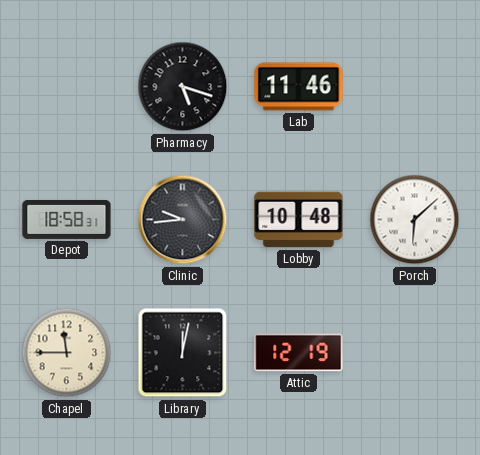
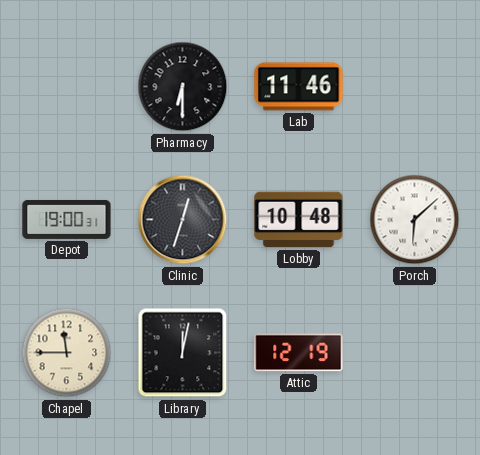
Pharmacy: 5:18 -> 6:30
Depot: 18:58 -> 19:00
Clinic: 9:44 -> 12:33
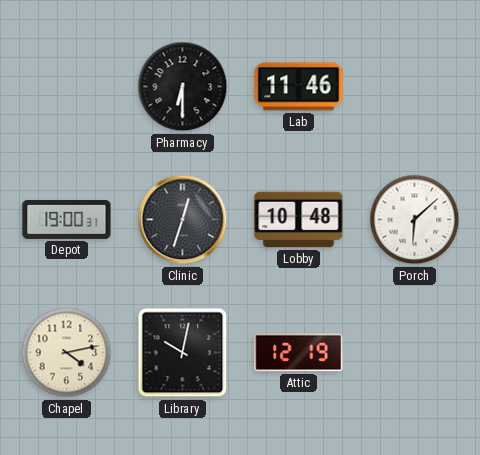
Chapel: 11:45 -> 4:13
Library: 12:02 -> 10:02
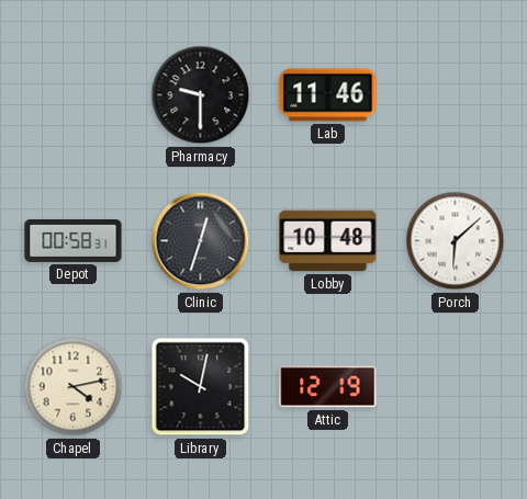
Pharmacy: 6:30 -> 9:30
Depot: 19:00 -> 00:58
